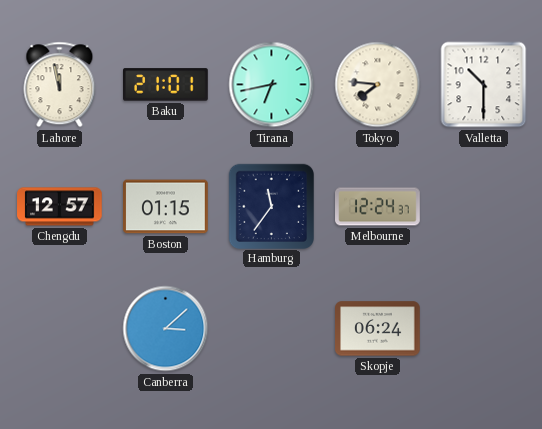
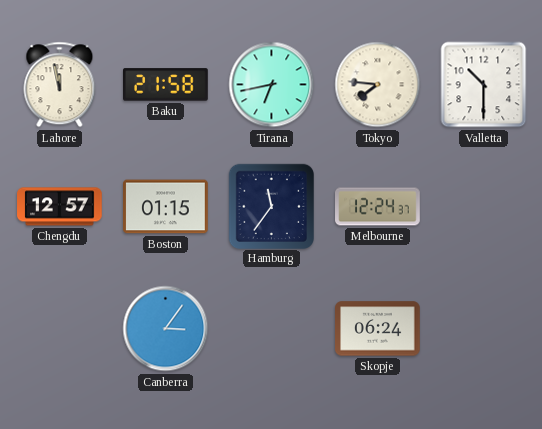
Baku: 21:01 -> 21:58
Canberra: 3:08 -> 3:06
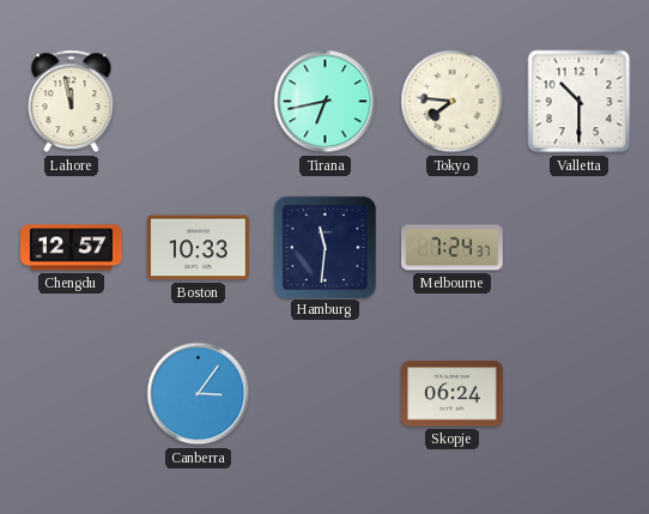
Baku: 21:58 -> none
Boston: 01:15 -> 10:33
Hamburg: 11:36 -> 11:31
Melbourne: 12:24 -> 7:24
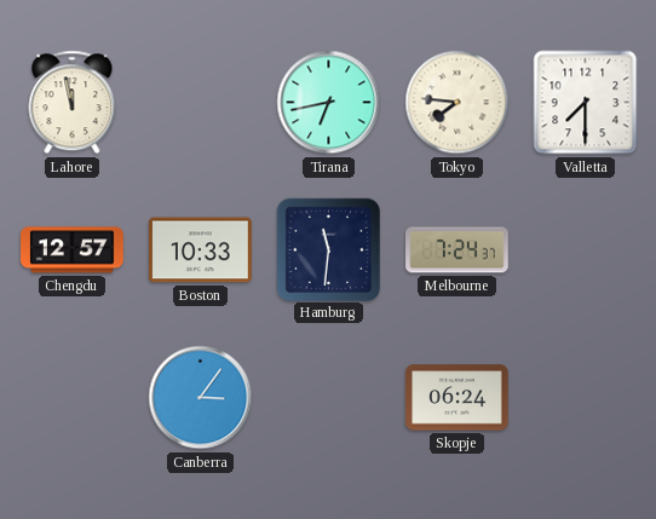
Valletta: 10:30 -> 7:30
